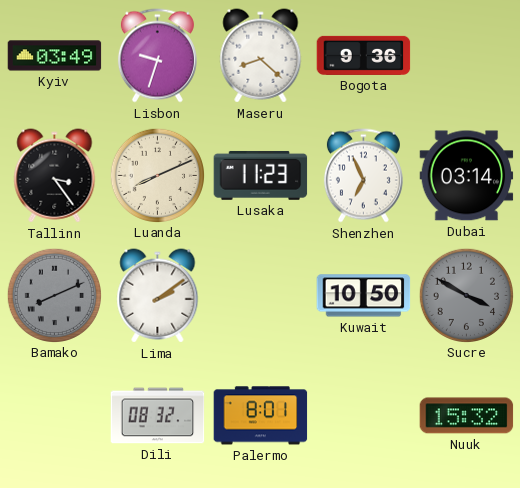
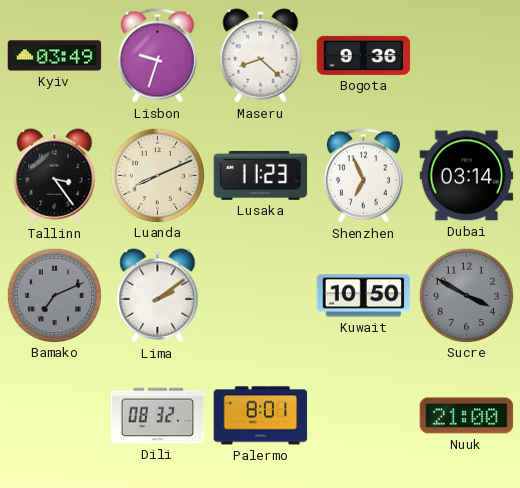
Bamako: 8:11 -> 7:11
Nuuk: 15:32 -> 21:00
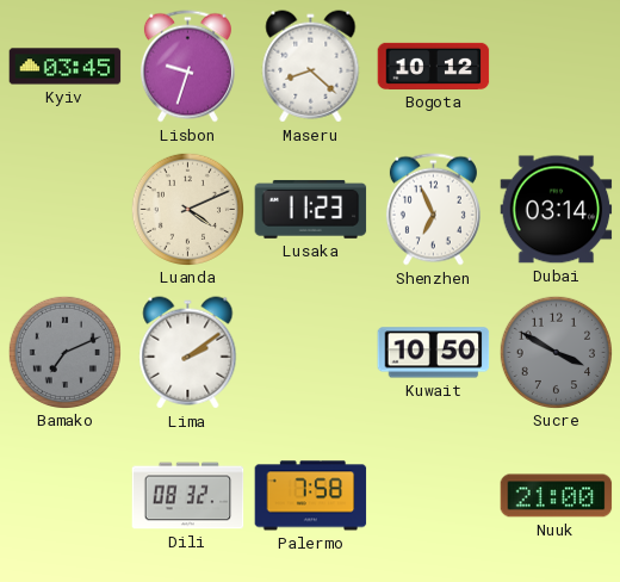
Kyiv: 03:49 -> 03:45
Bogota: 9:36 -> 10:12
Tallinn: 3:24 -> none
Luanda: 8:11 -> 4:11
Palermo: 8:01 -> 7:58
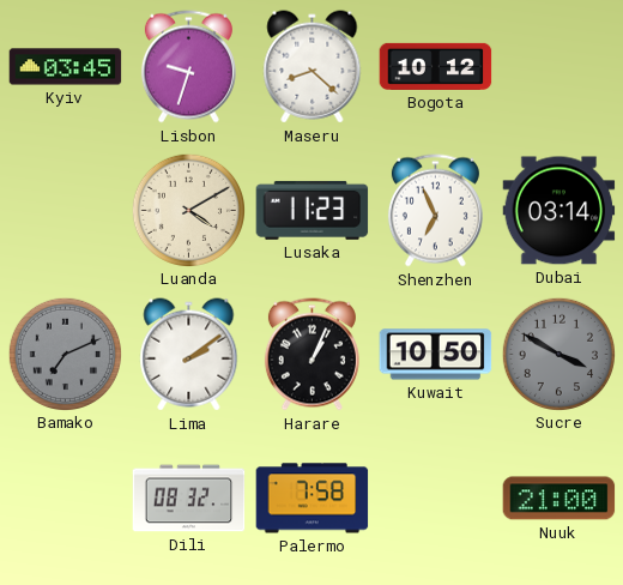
Luanda: 4:11 -> 4:10
Harare: none -> 1:04
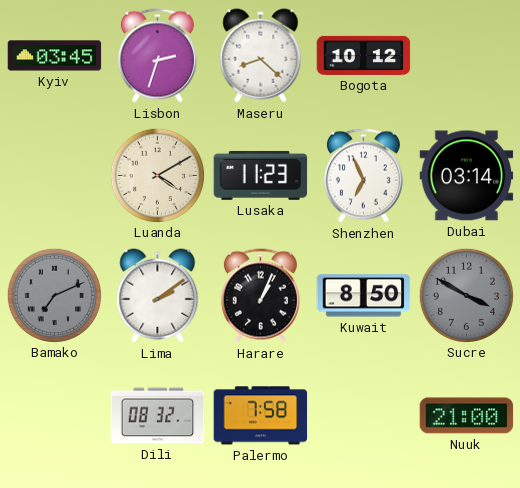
Lisbon: 9:33 -> 2:33
Kuwait: 10:50 -> 8:50
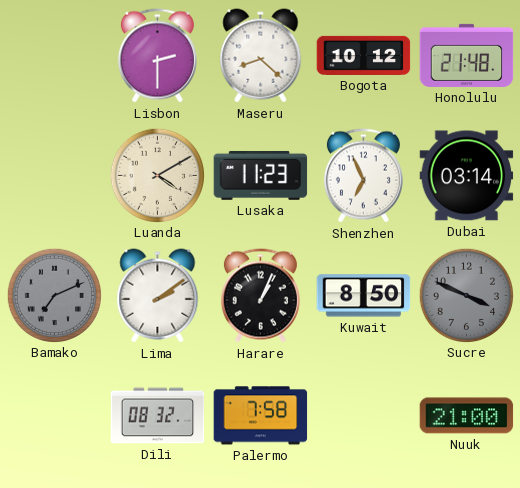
Kyiv: 03:45 -> none
Lisbon: 2:33 -> 2:30
Honolulu: none -> 21:48
Sucre: 3:50 -> 3:49
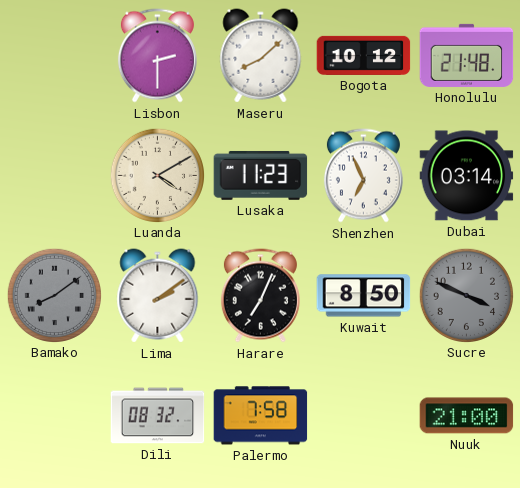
Maseru: 8:22 -> 8:08
Bamako: 7:11 -> 8:09
Harare: 1:04 -> 7:04
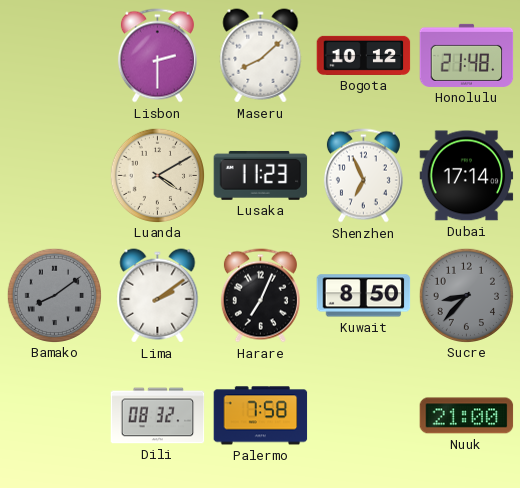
Dubai: 03:14 -> 17:14
Sucre: 3:49 -> 8:37
